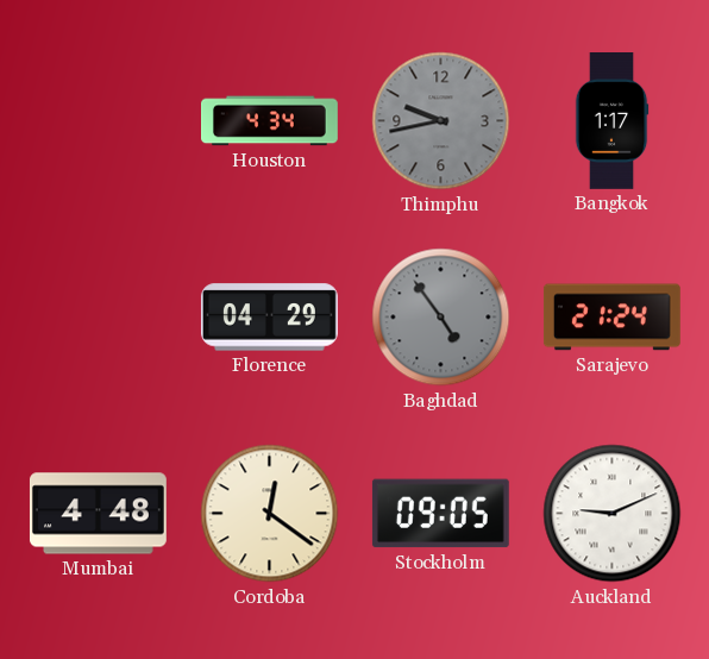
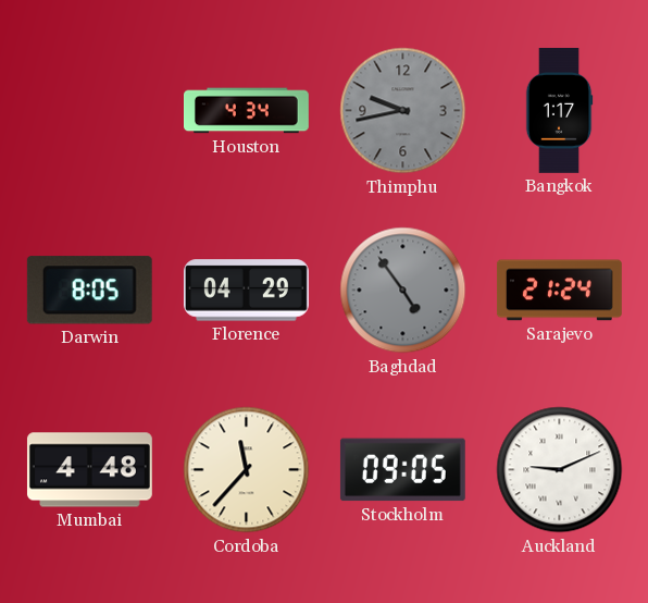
Darwin: none -> 8:05
Cordoba: 12:21 -> 11:37
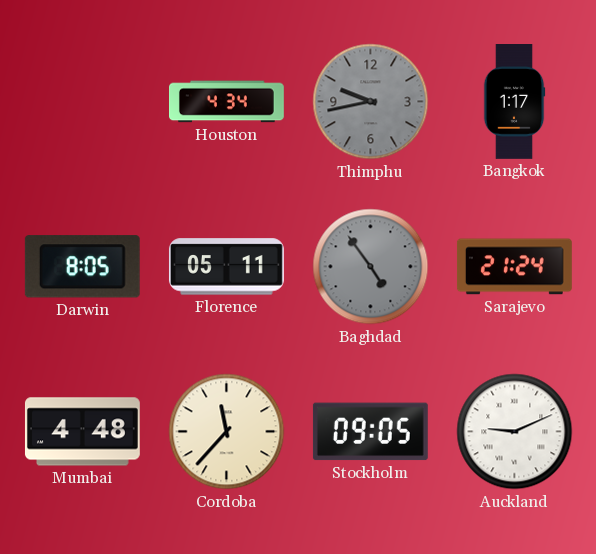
Florence: 04:29 -> 05:11
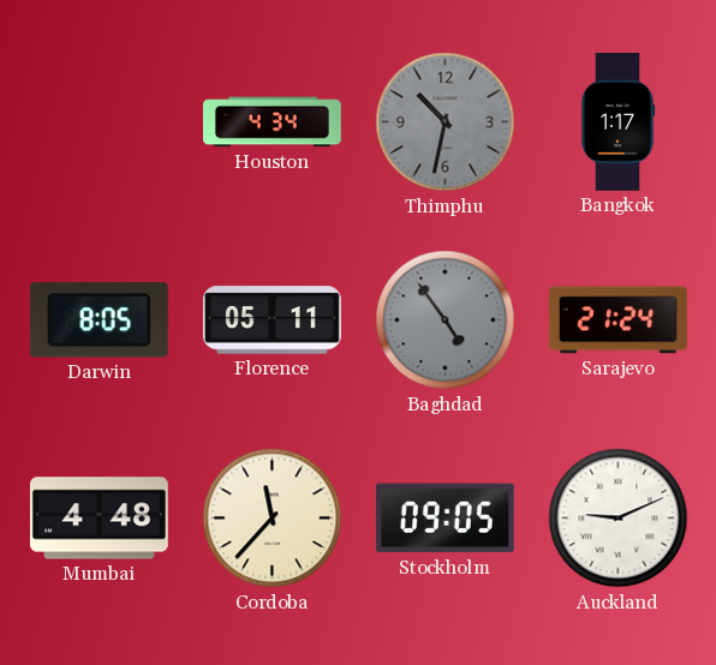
Thimphu: 9:43 -> 10:32
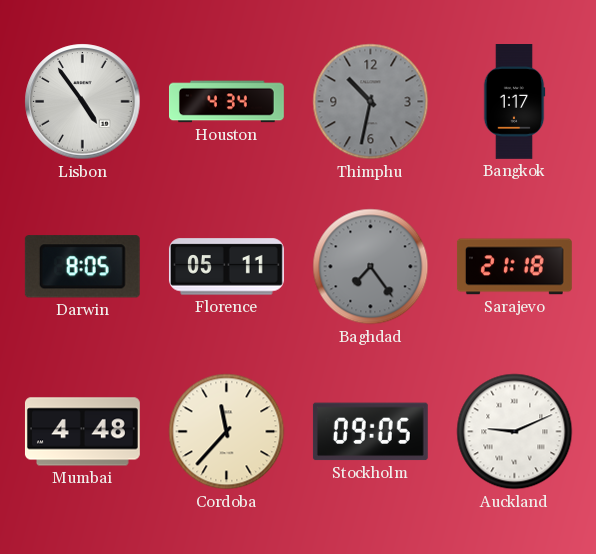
Lisbon: none -> 4:54
Baghdad: 4:54 -> 7:24
Sarajevo: 21:24 -> 21:18
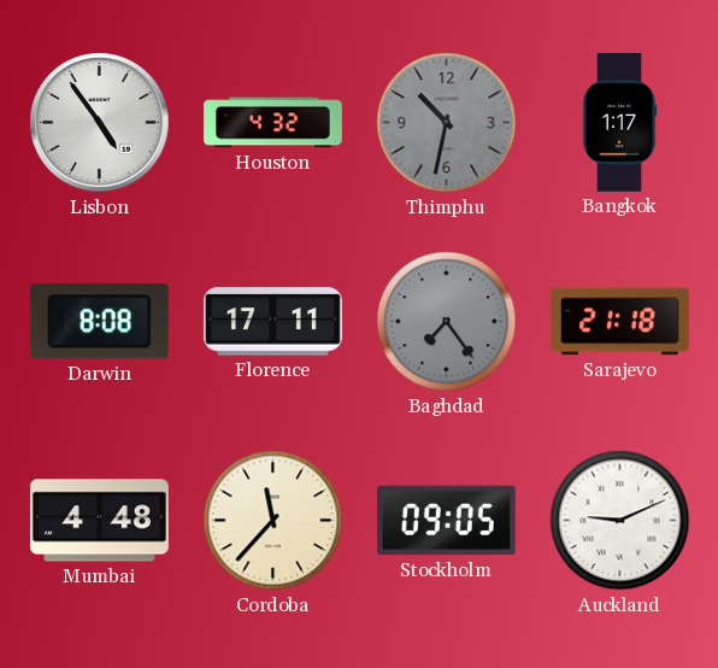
Houston: 4:34 -> 4:32
Darwin: 8:05 -> 8:08
Florence: 05:11 -> 17:11
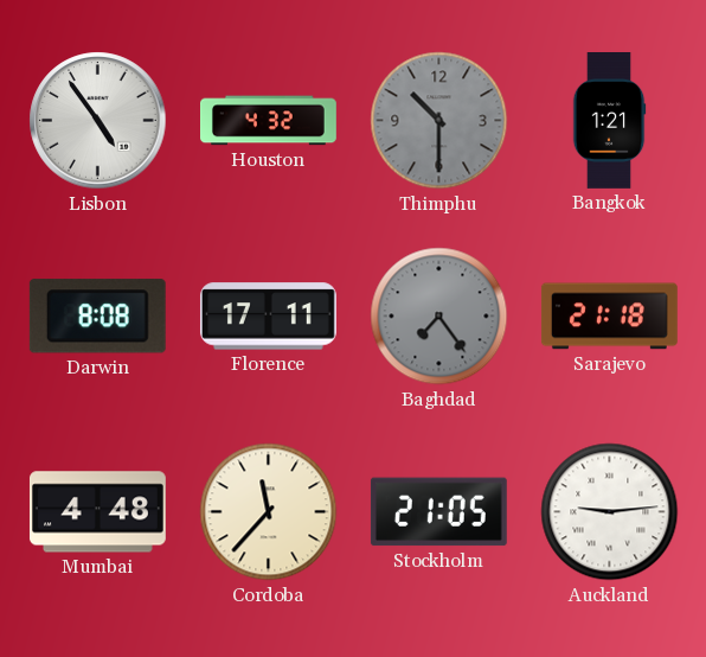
Thimphu: 10:32 -> 10:30
Bangkok: 1:17 -> 1:21
Stockholm: 09:05 -> 21:05
Auckland: 9:11 -> 9:14
